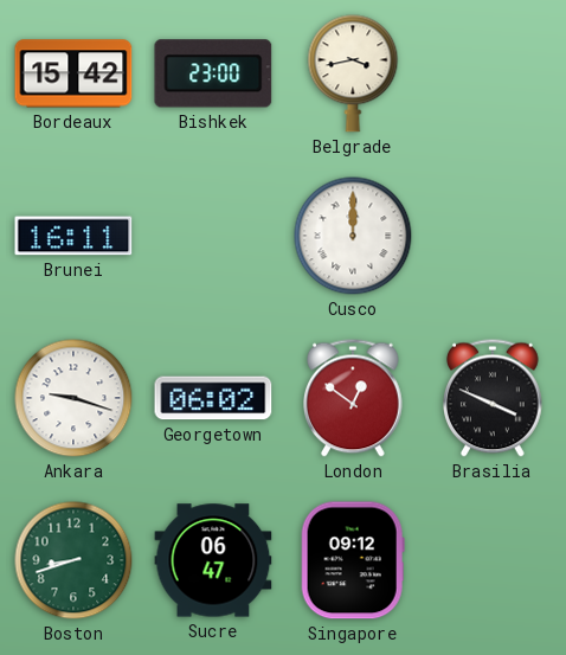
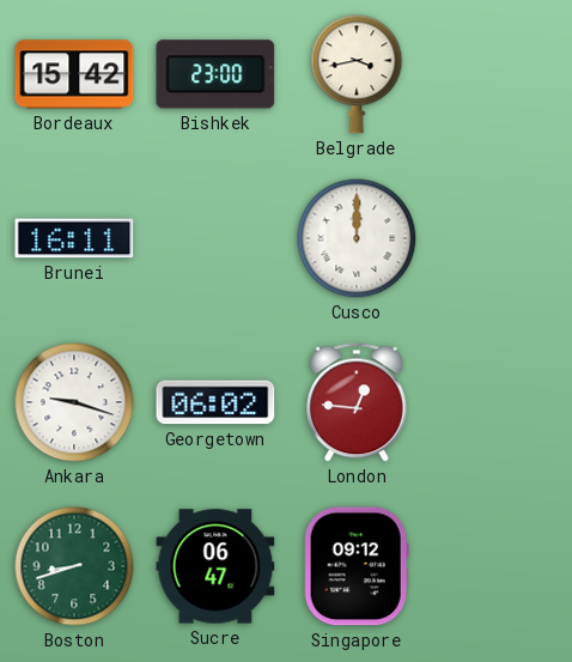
London: 12:51 -> 12:46
Brasilia: 3:49 -> none
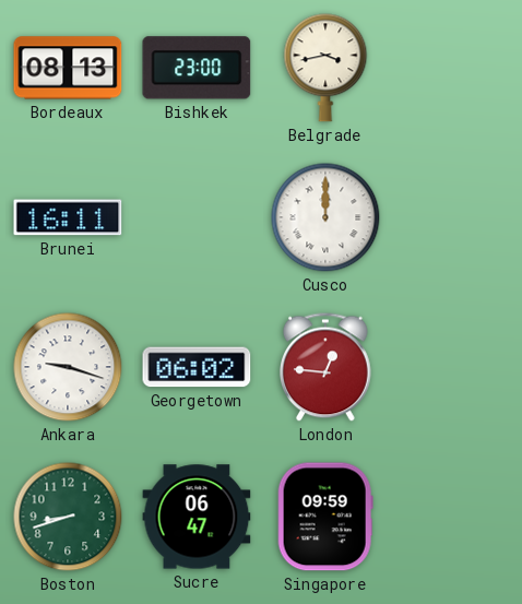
Bordeaux: 15:42 -> 08:13
Singapore: 09:12 -> 09:59
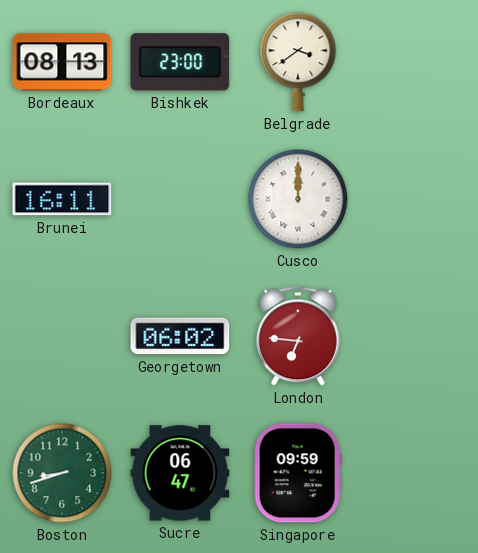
Belgrade: 3:43 -> 3:39
Ankara: 9:18 -> none
London: 12:46 -> 6:46
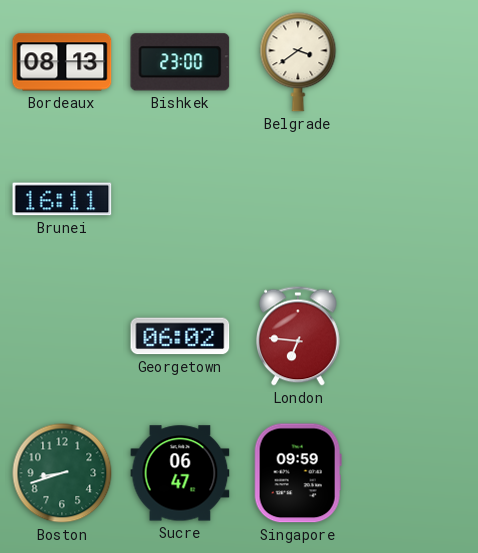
Cusco: 12:00 -> none
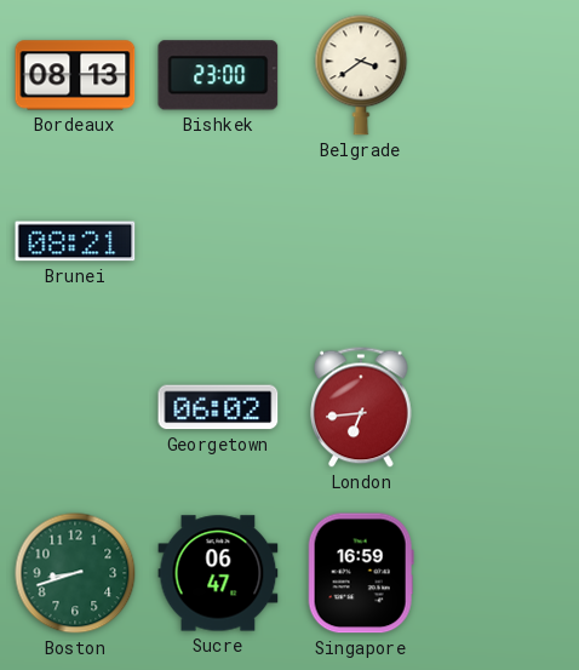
Brunei: 16:11 -> 08:21
London: 6:46 -> 6:44
Singapore: 09:59 -> 16:59
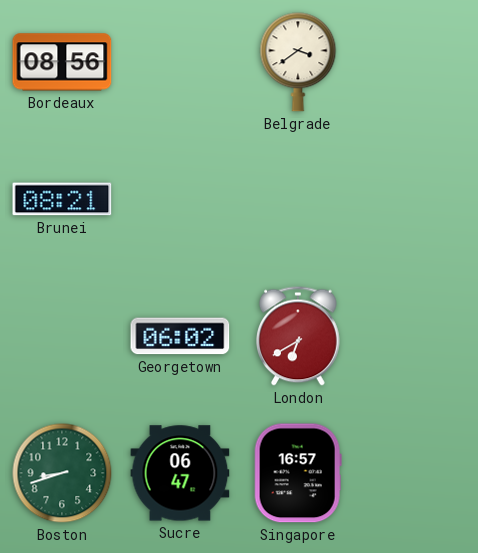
Bordeaux: 08:13 -> 08:56
Bishkek: 23:00 -> none
London: 6:44 -> 6:40
Singapore: 16:59 -> 16:57
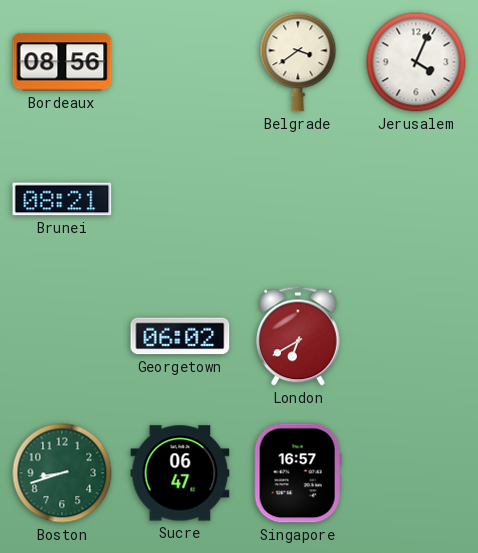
Jerusalem: none -> 4:04
